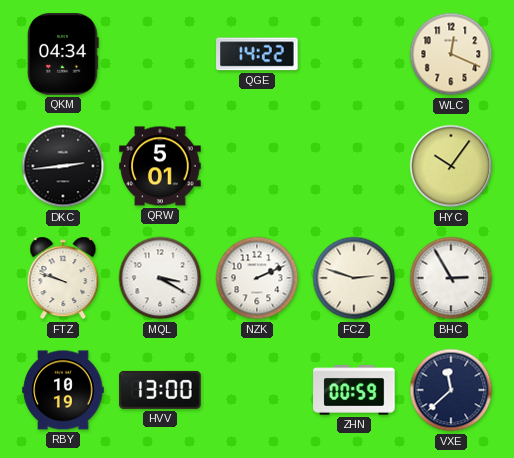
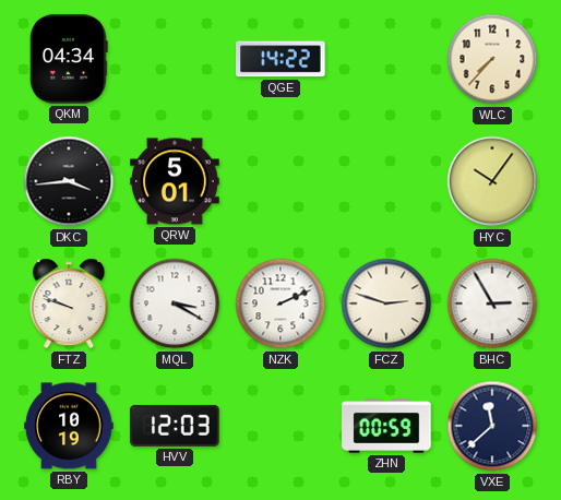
WLC: 12:19 -> 7:37
DKC: 2:44 -> 3:44
HVV: 13:00 -> 12:03
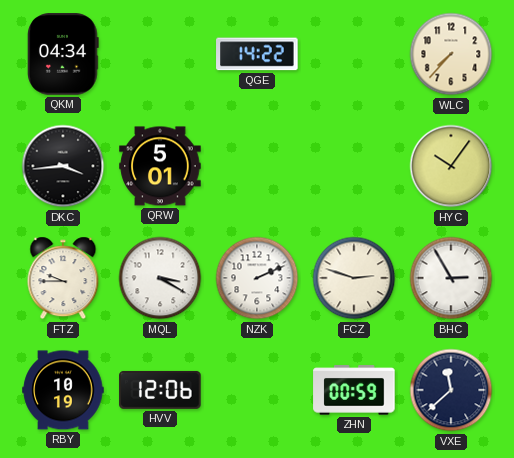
FTZ: 9:48 -> 9:45
HVV: 12:03 -> 12:06
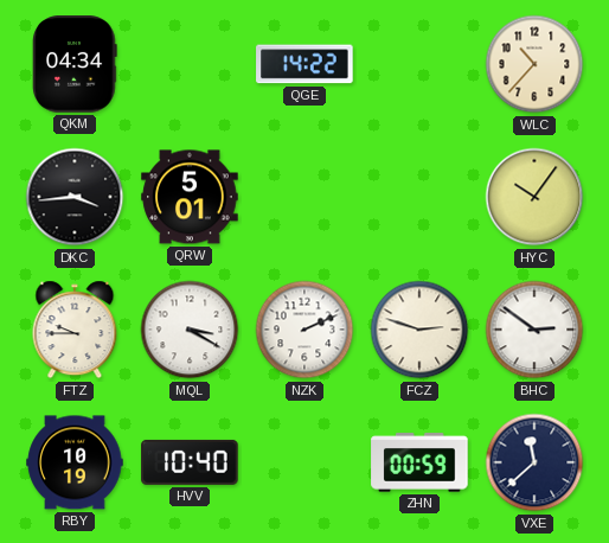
WLC: 7:37 -> 10:37
BHC: 2:55 -> 2:51
HVV: 12:06 -> 10:40
